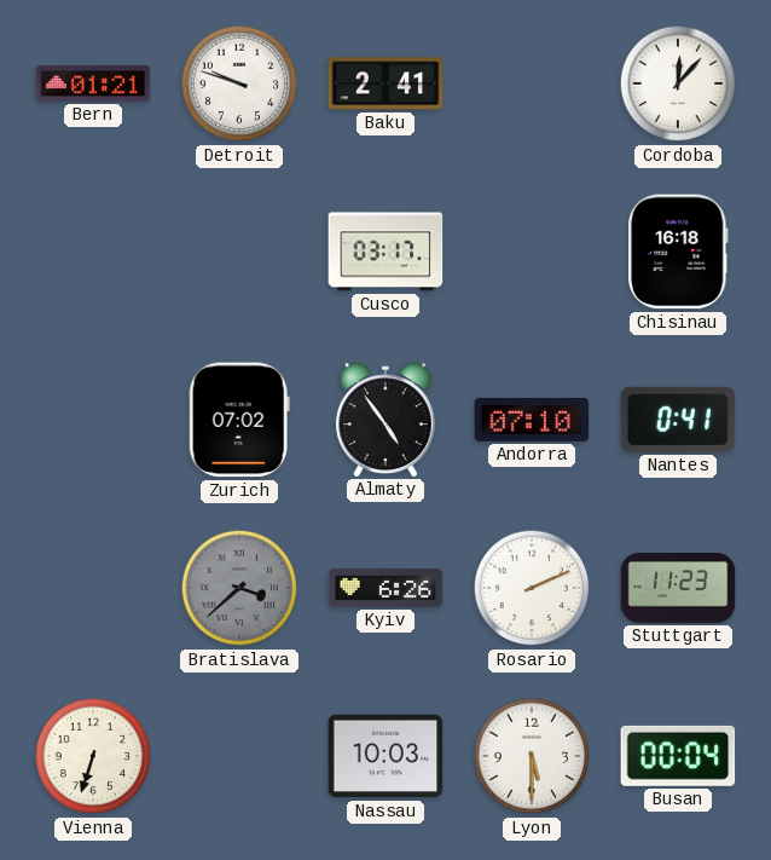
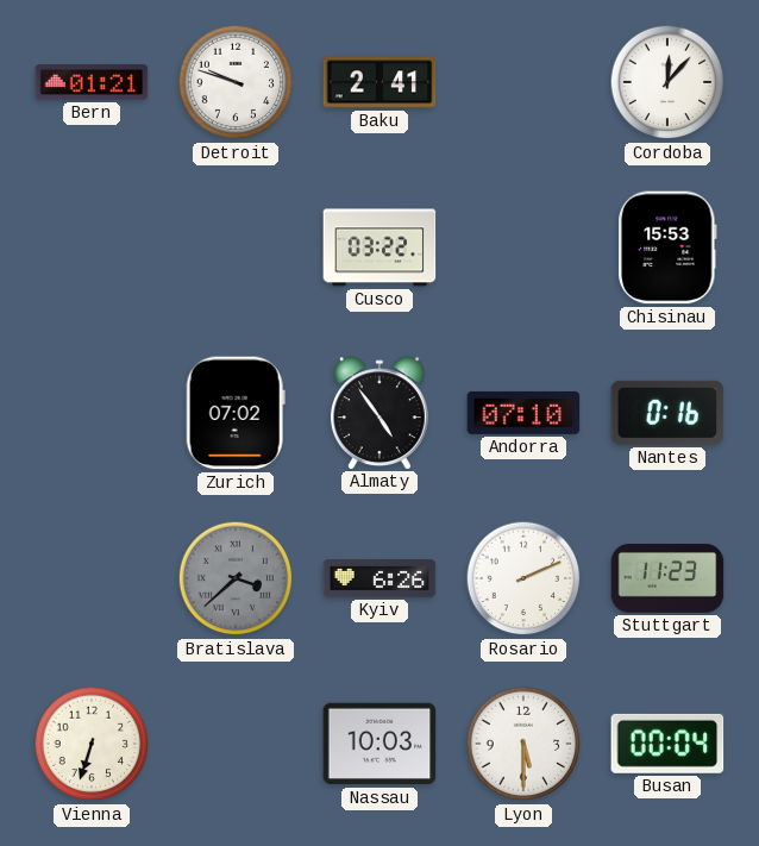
Cusco: 03:17 -> 03:22
Chisinau: 16:18 -> 15:53
Nantes: 0:41 -> 0:16
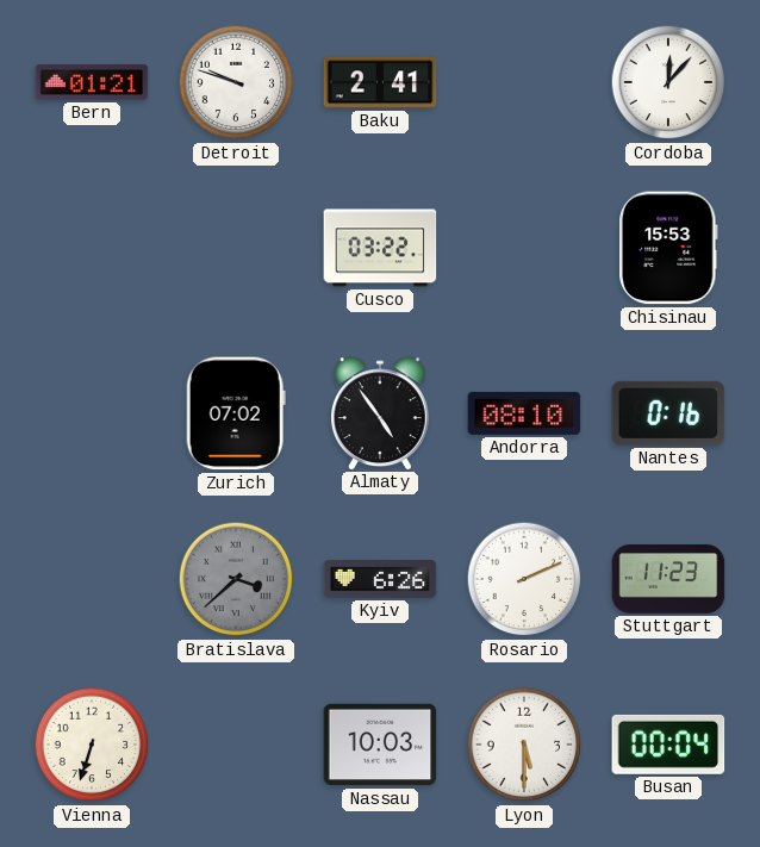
Andorra: 07:10 -> 08:10
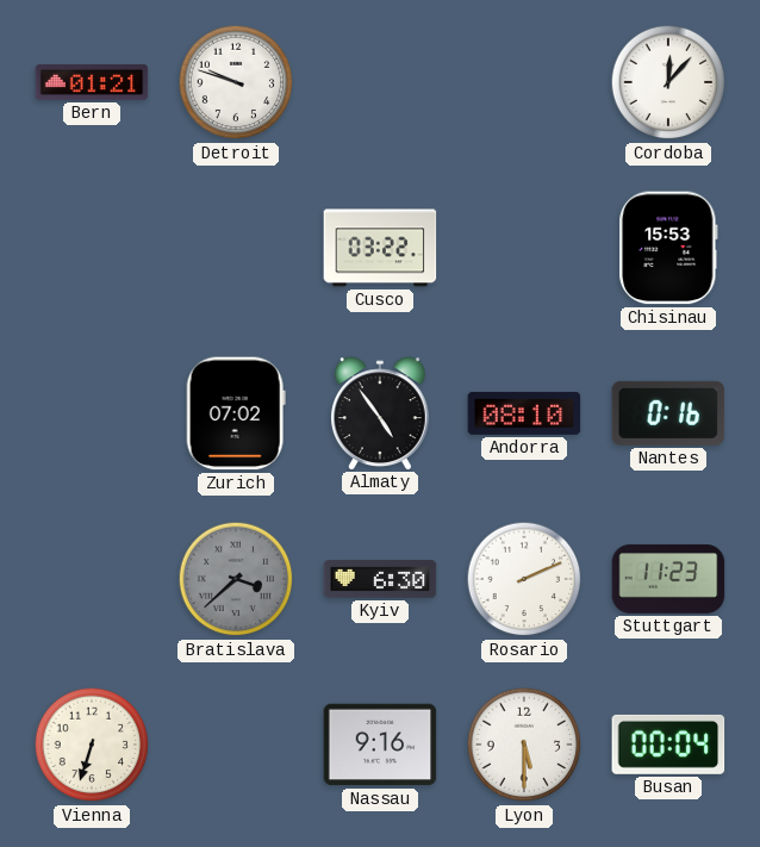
Baku: 2:41 -> none
Kyiv: 6:26 -> 6:30
Nassau: 10:03 -> 9:16
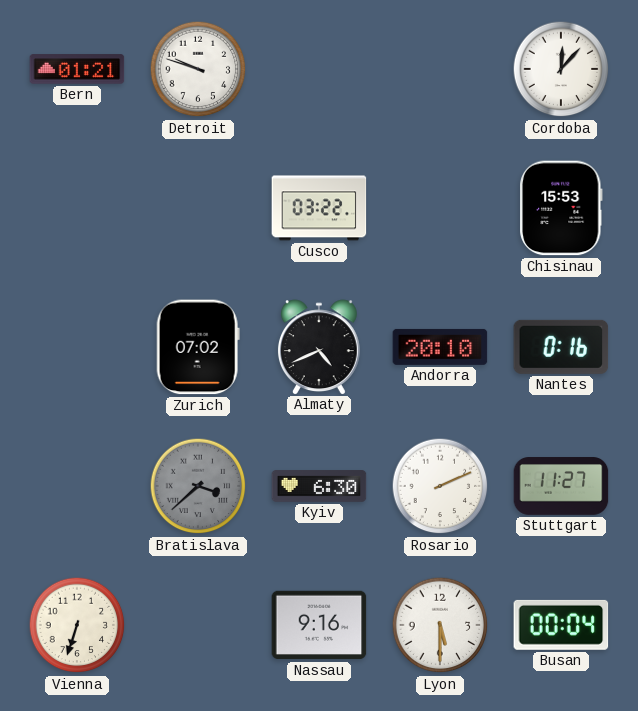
Almaty: 4:54 -> 4:41
Andorra: 08:10 -> 20:10
Stuttgart: 11:23 -> 11:27
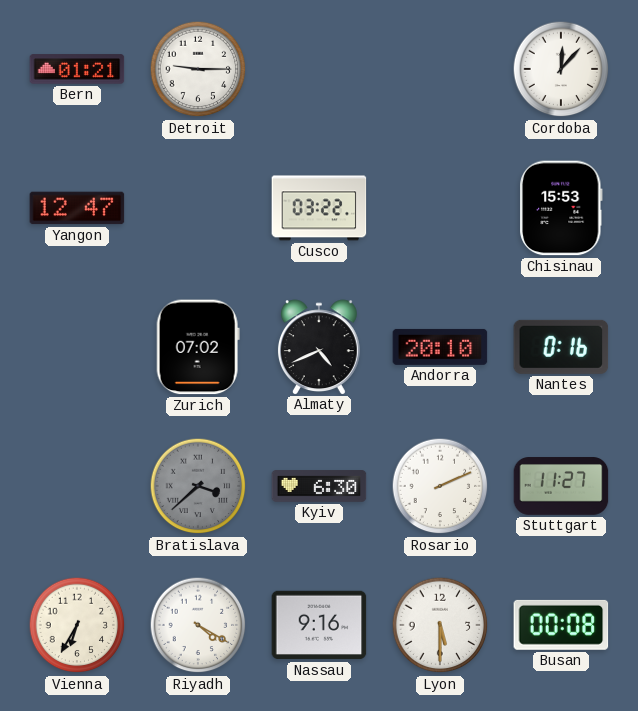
Detroit: 9:48 -> 9:15
Yangon: none -> 12:47
Vienna: 6:33 -> 6:35
Riyadh: none -> 4:20
Busan: 00:04 -> 00:08
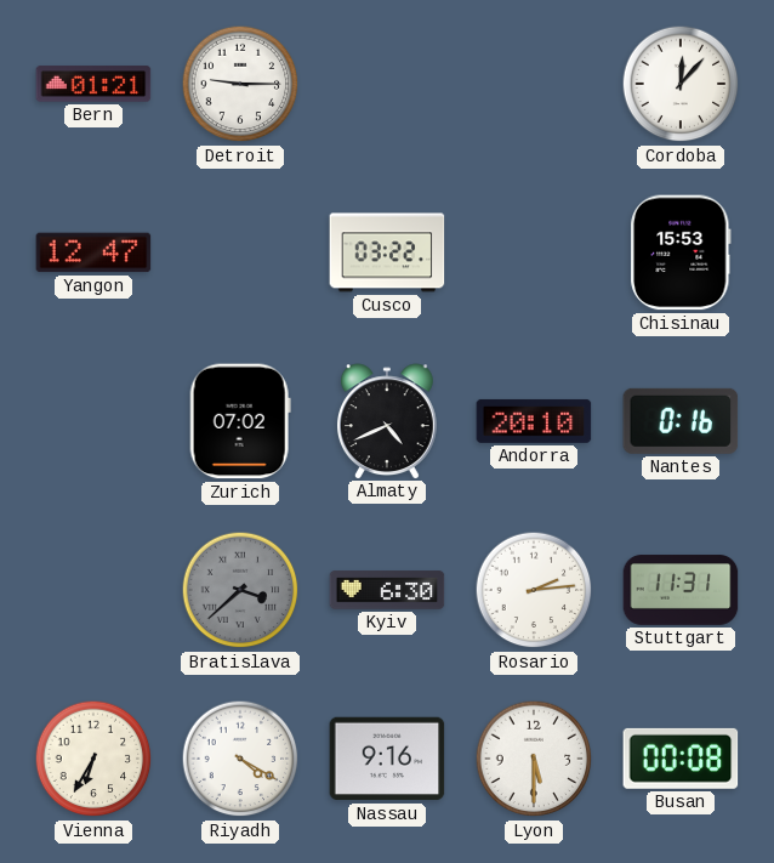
Rosario: 2:11 -> 2:14
Stuttgart: 11:27 -> 11:31
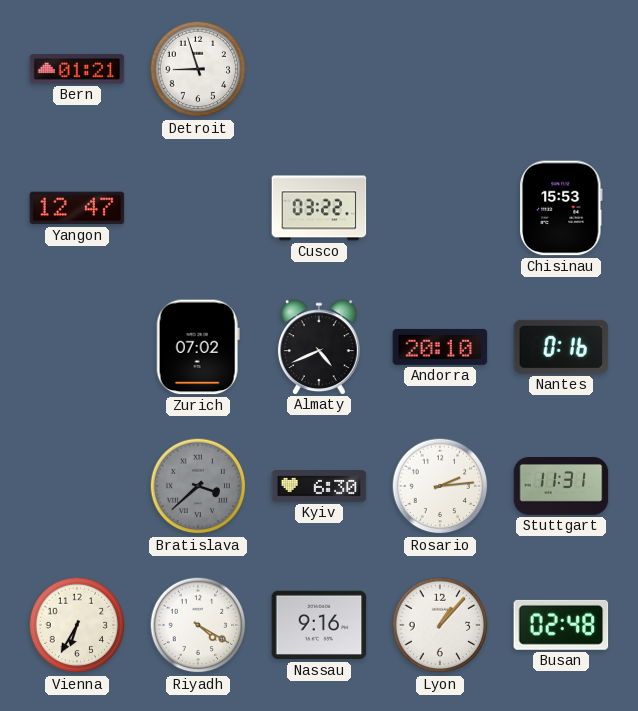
Detroit: 9:15 -> 8:57
Cordoba: 12:07 -> none
Lyon: 5:30 -> 1:07
Busan: 00:08 -> 02:48
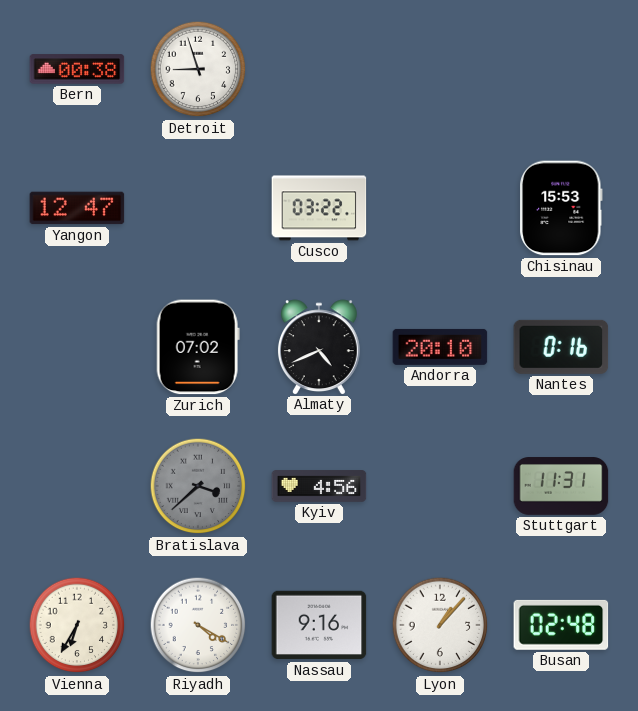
Bern: 01:21 -> 00:38
Kyiv: 6:30 -> 4:56
Rosario: 2:14 -> none
